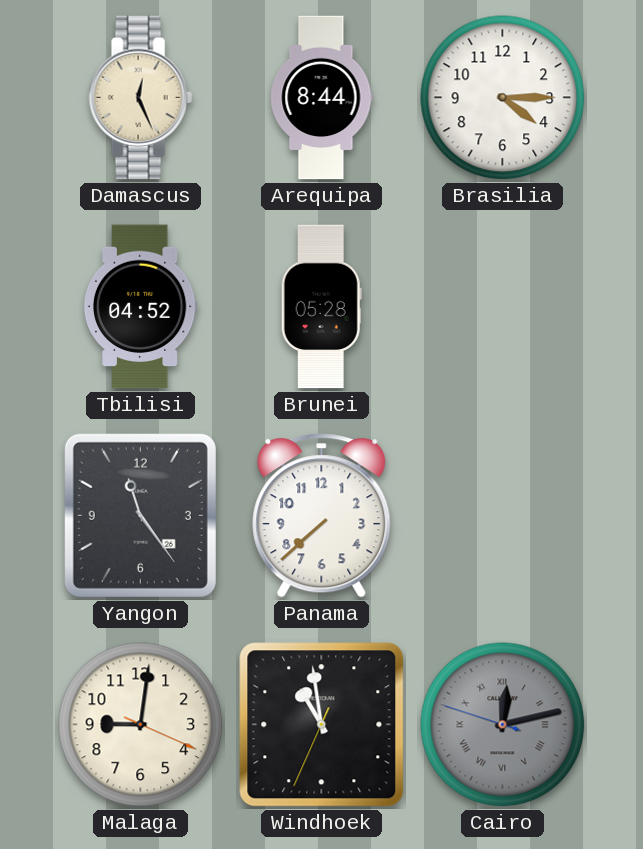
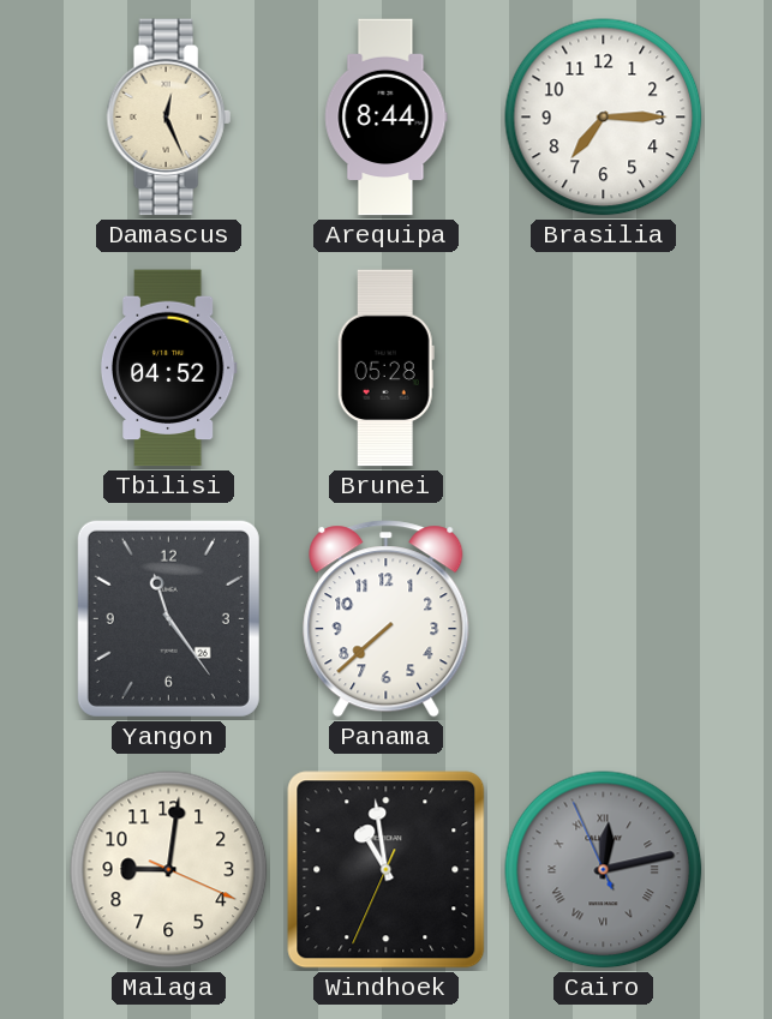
Brasilia: 4:15 -> 7:15
Cairo: 12:12:48 -> 12:12:56
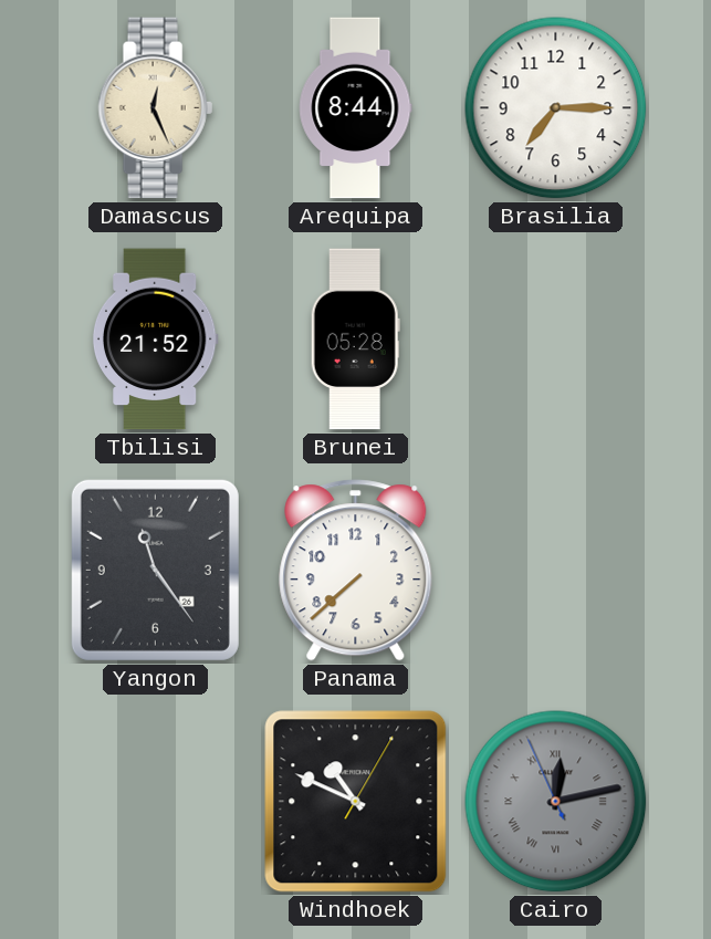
Tbilisi: 04:52 -> 21:52
Malaga: 9:01 -> none
Windhoek: 10:58 -> 10:49
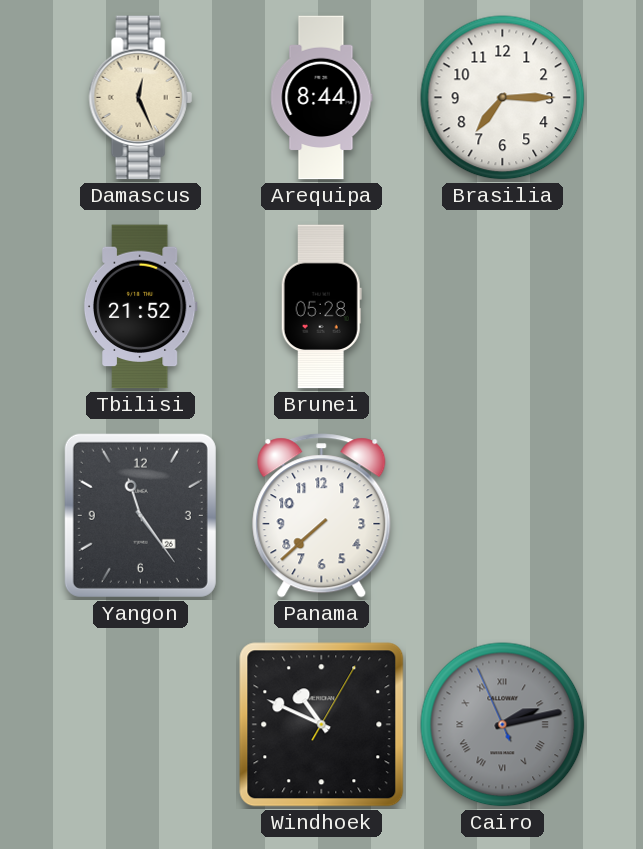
Cairo: 12:12 -> 2:12
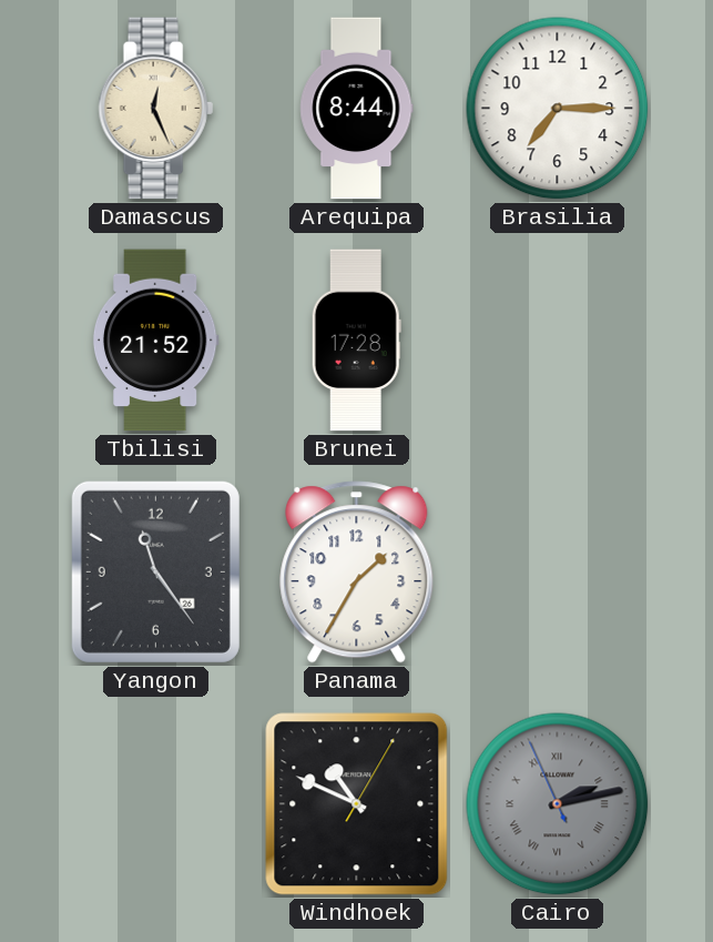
Brunei: 05:28 -> 17:28
Panama: 7:38 -> 1:35
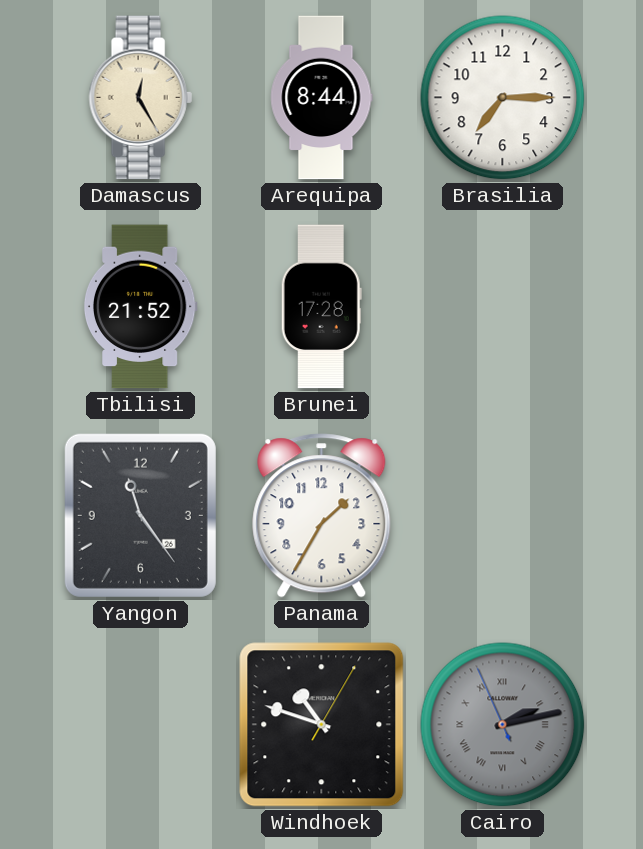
Damascus: 12:26 -> 12:25
Windhoek: 10:49 -> 10:48
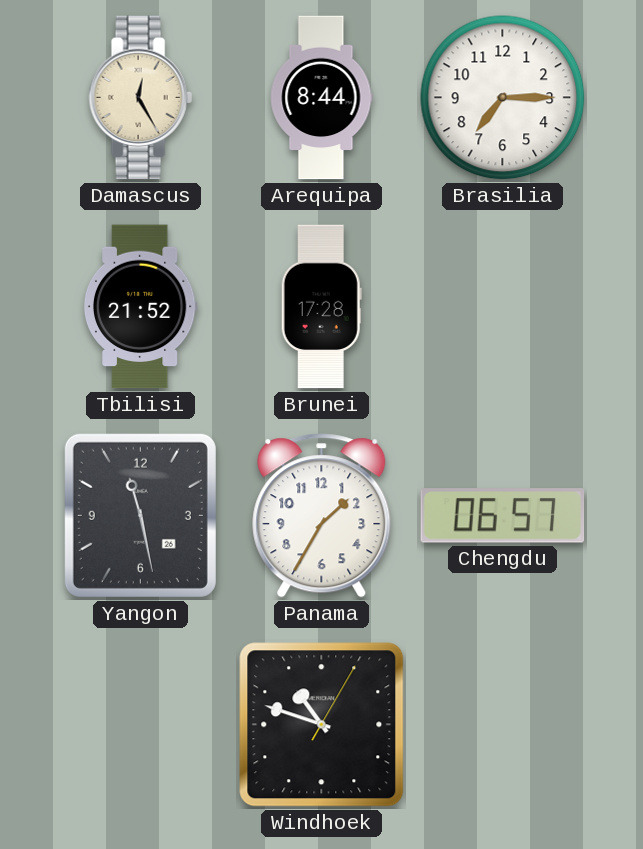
Yangon: 11:24 -> 11:28
Chengdu: none -> 06:57
Cairo: 2:12 -> none
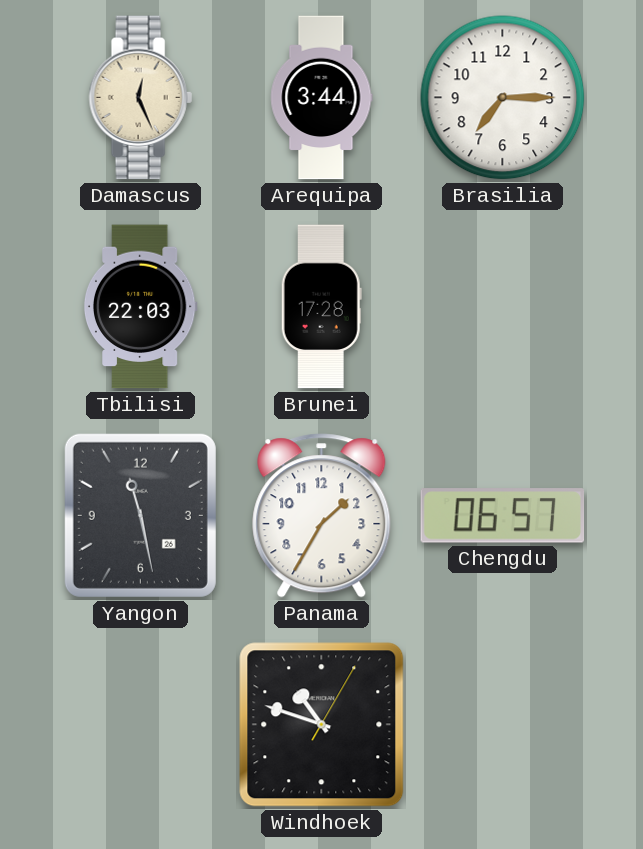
Damascus: 12:25 -> 12:26
Arequipa: 8:44 -> 3:44
Tbilisi: 21:52 -> 22:03
